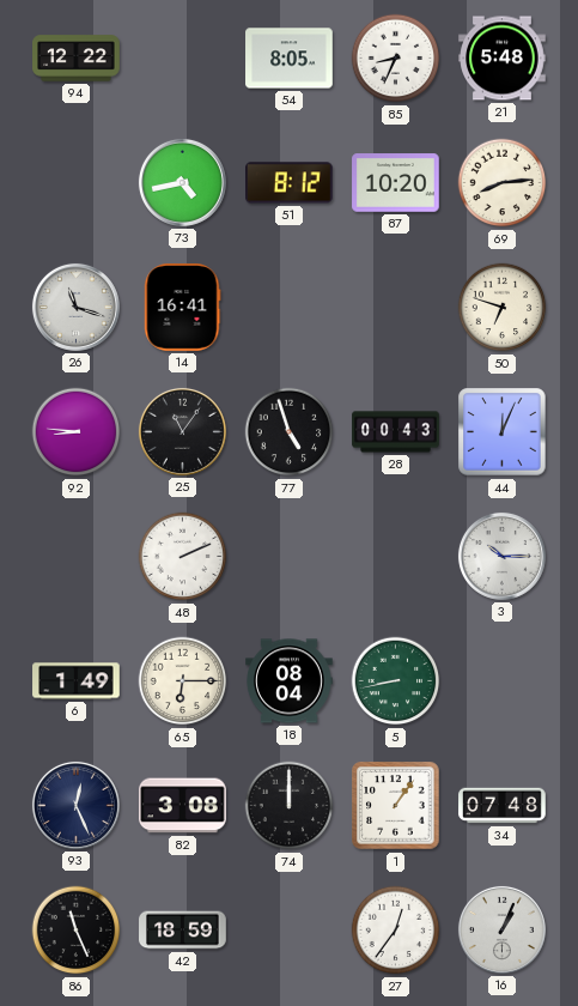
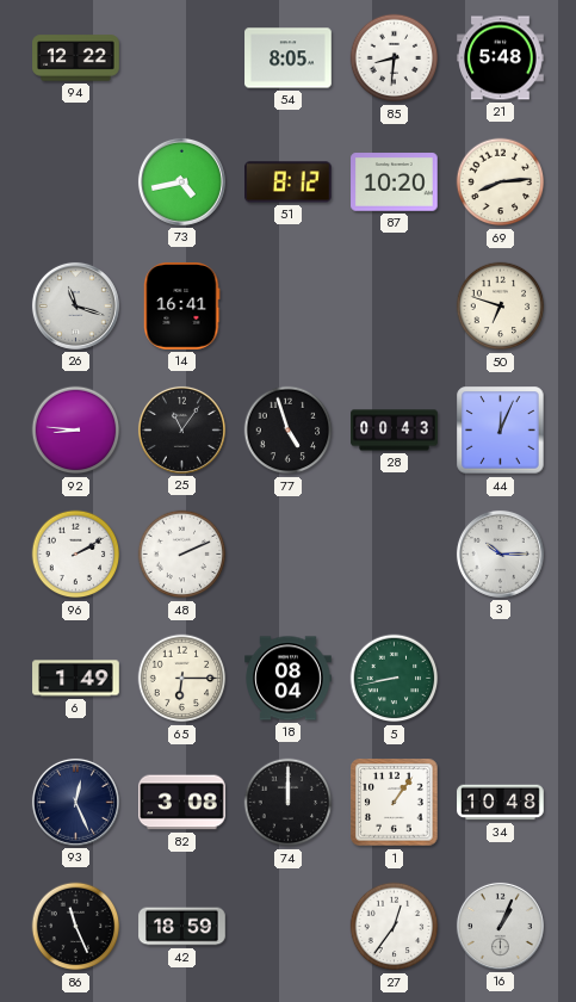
85: 8:34 -> 8:31
96: none -> 2:10
34: 07:48 -> 10:48
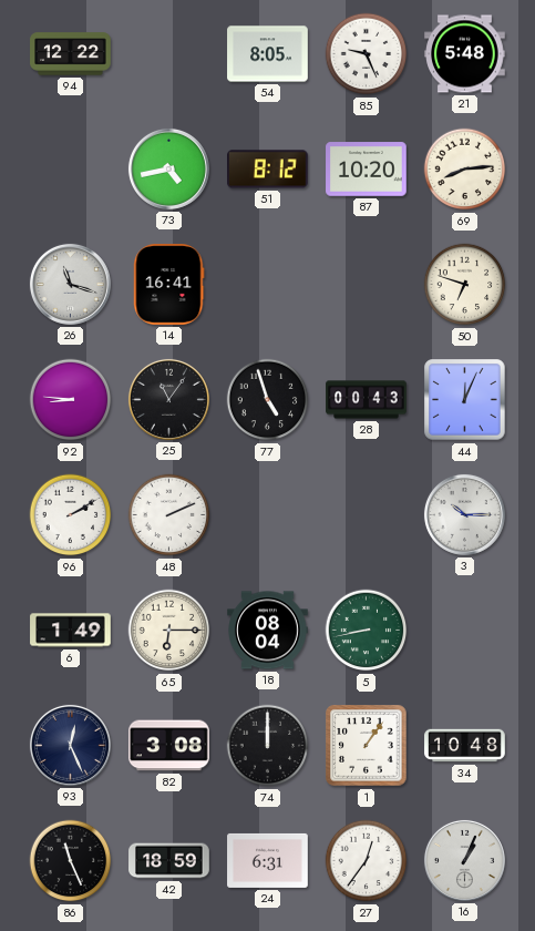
85: 8:31 -> 9:26
24: none -> 6:31
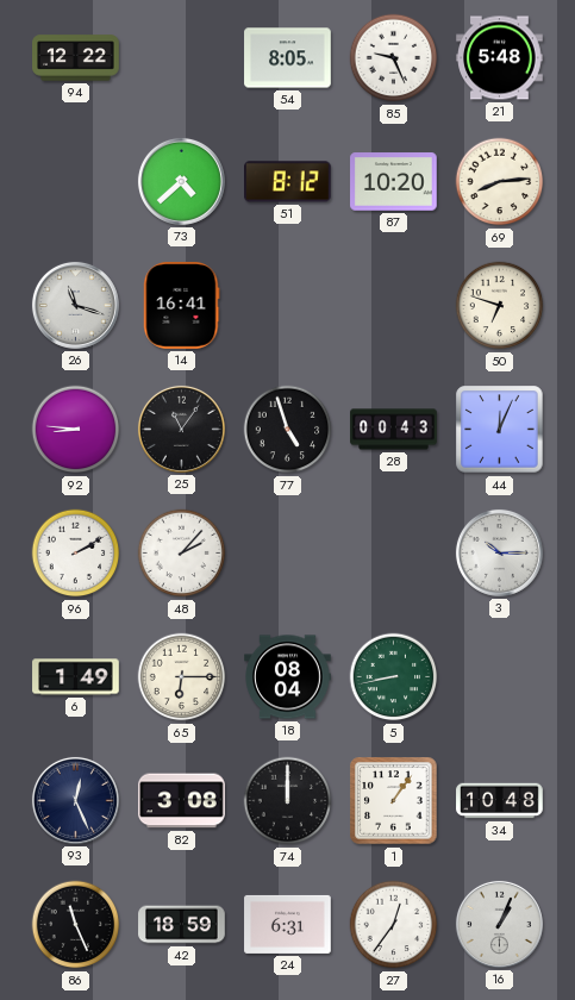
73: 4:43 -> 4:38
48: 2:11 -> 2:07
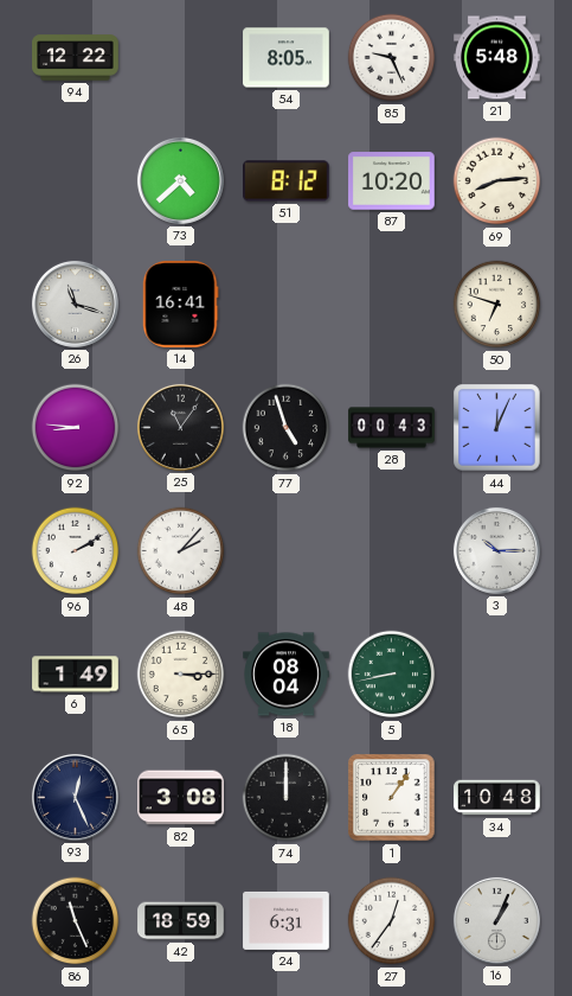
65: 6:15 -> 3:15
